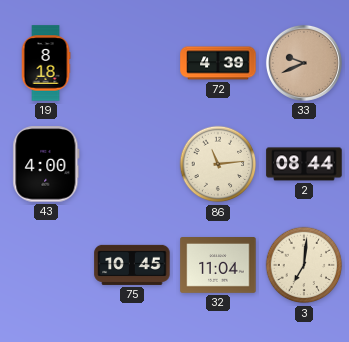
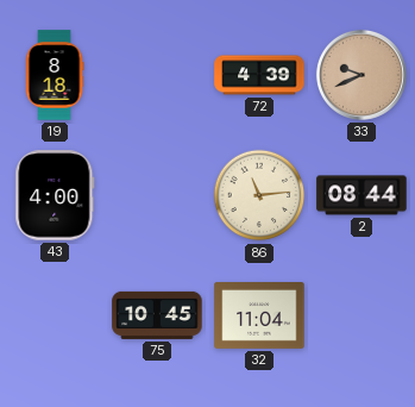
3: 7:01 -> none
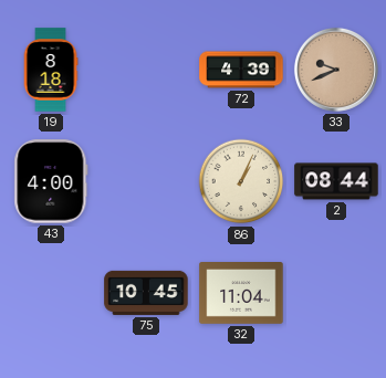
86: 11:14 -> 1:04
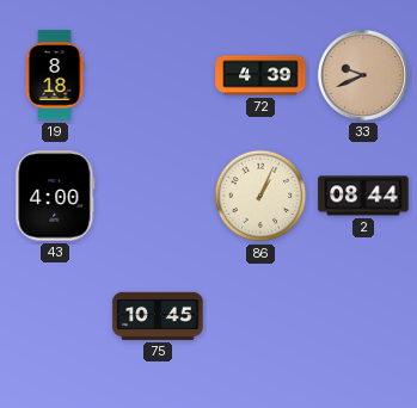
32: 11:04 -> none
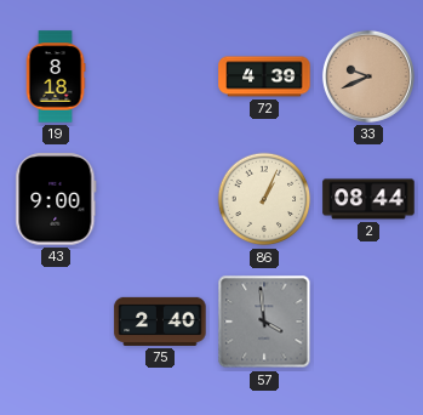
43: 4:00 -> 9:00
75: 10:45 -> 2:40
57: none -> 3:59
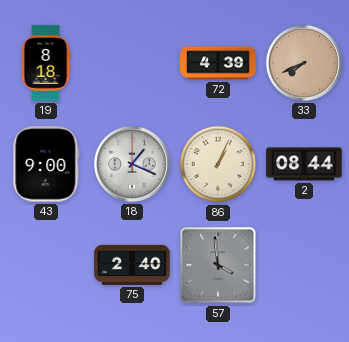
33: 9:41 -> 7:41
18: none -> 1:19
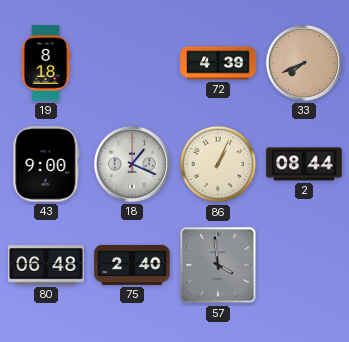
80: none -> 06:48
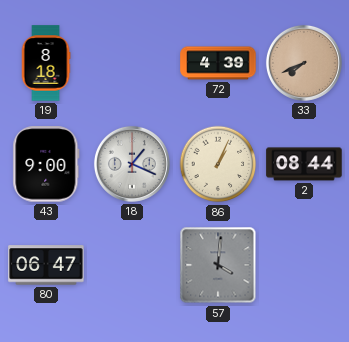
80: 06:48 -> 06:47
75: 2:40 -> none
57: 3:59 -> 4:01
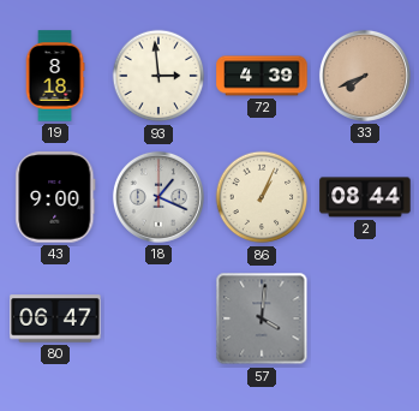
93: none -> 2:59
